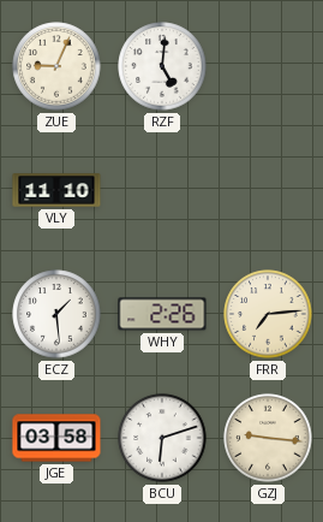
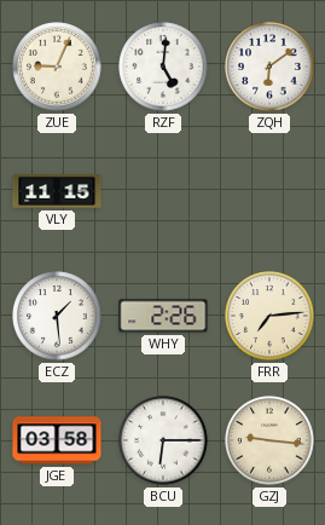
ZQH: none -> 6:09
VLY: 11:10 -> 11:15
BCU: 6:12 -> 6:15
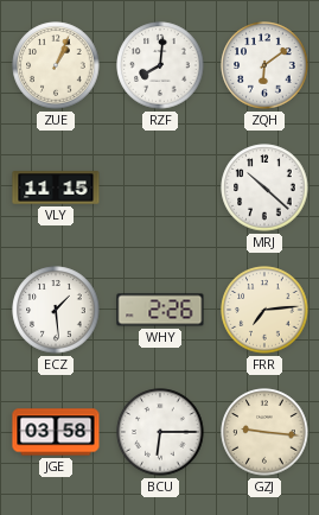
ZUE: 9:04 -> 1:04
RZF: 5:01 -> 8:01
MRJ: none -> 10:22
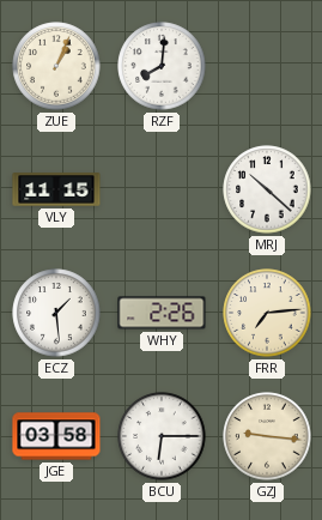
ZQH: 6:09 -> none
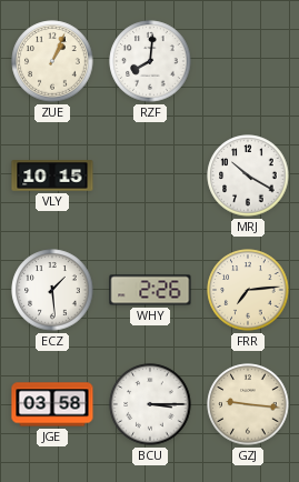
VLY: 11:15 -> 10:15
MRJ: 10:22 -> 10:20
BCU: 6:15 -> 3:15
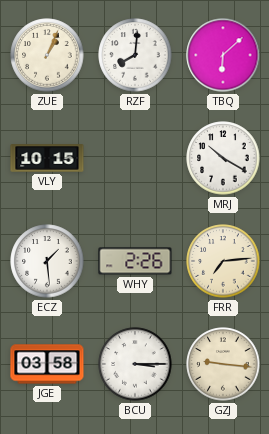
TBQ: none -> 6:08
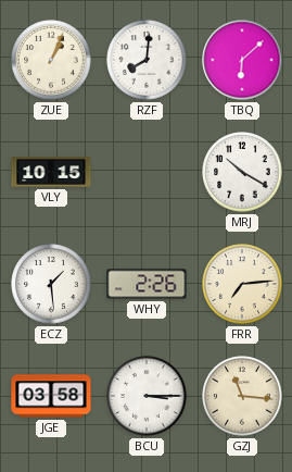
GZJ: 9:16 -> 11:16
